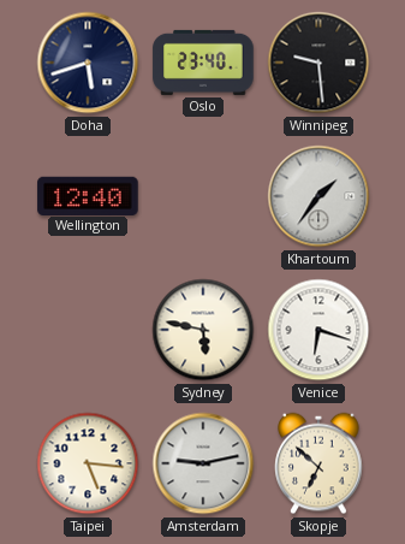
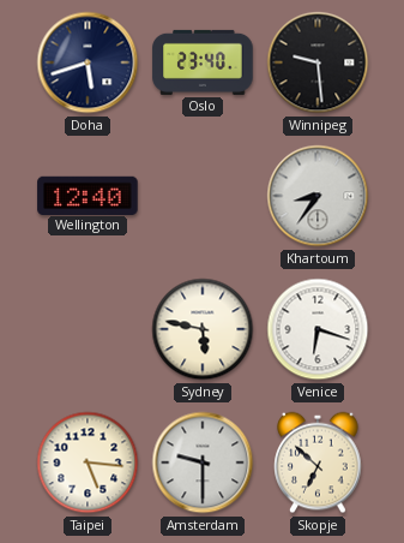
Khartoum: 1:36 -> 8:36
Amsterdam: 9:13 -> 9:30
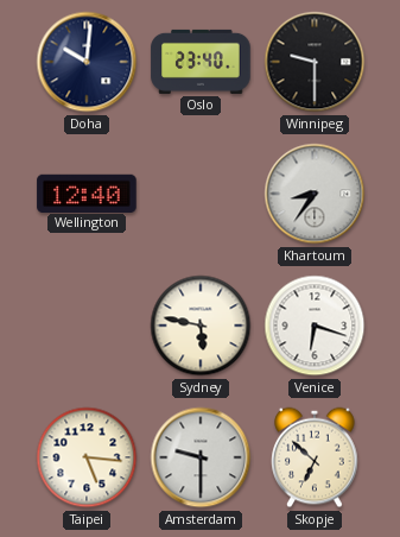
Doha: 5:42 -> 10:01
Winnipeg: 9:29 -> 9:30
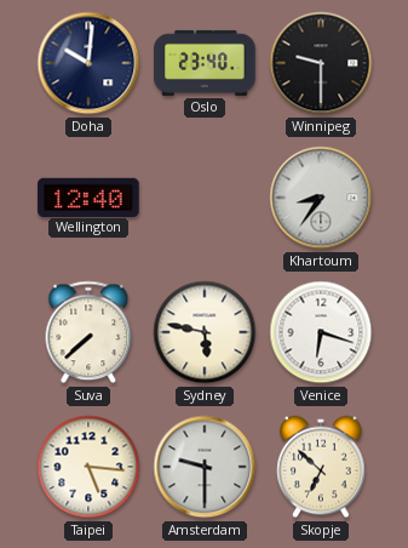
Suva: none -> 7:38
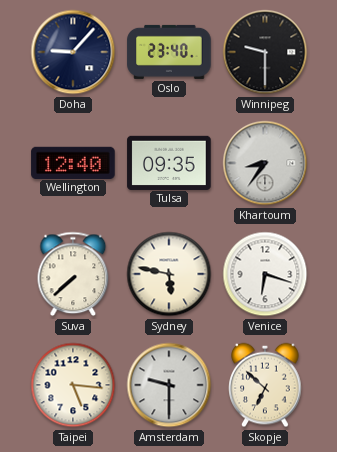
Doha: 10:01 -> 9:07
Tulsa: none -> 09:35
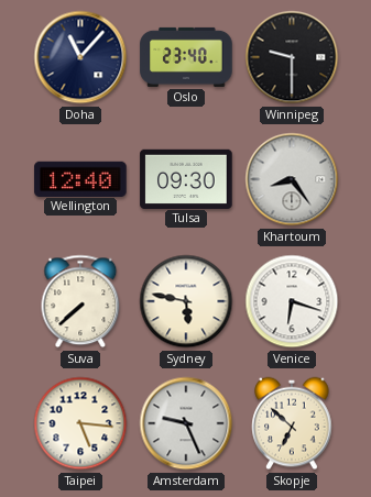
Doha: 9:07 -> 11:07
Tulsa: 09:35 -> 09:30
Khartoum: 8:36 -> 8:24
Amsterdam: 9:30 -> 9:26
